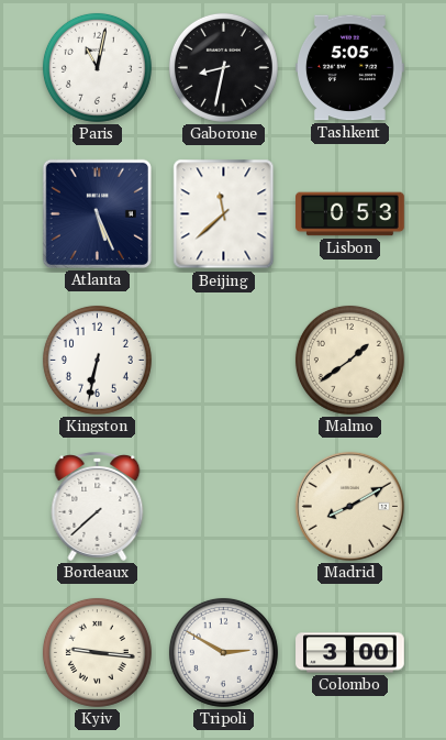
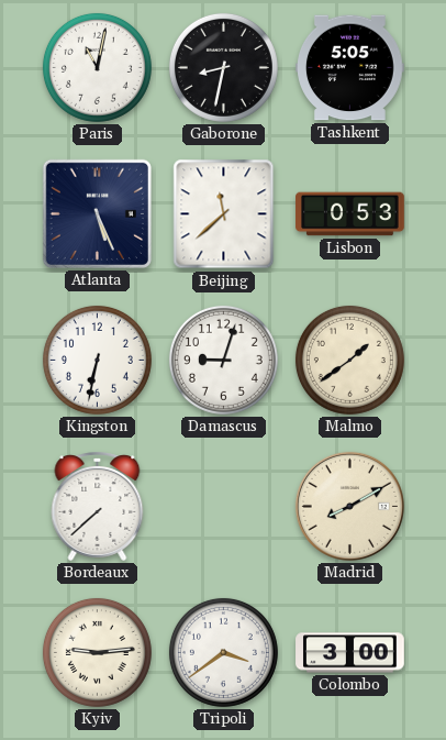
Damascus: none -> 9:03
Kyiv: 9:16 -> 9:14
Tripoli: 2:50 -> 3:39
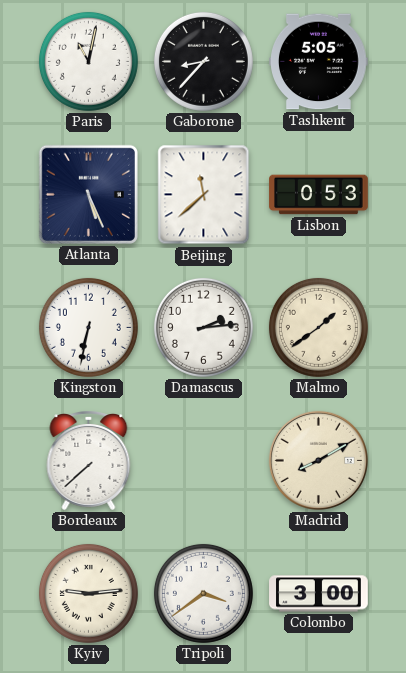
Gaborone: 8:32 -> 8:37
Damascus: 9:03 -> 2:14
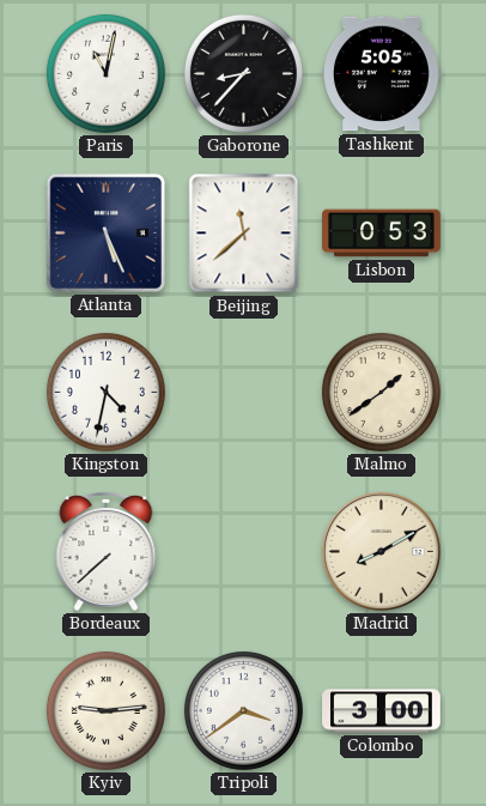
Kingston: 6:32 -> 4:32
Damascus: 2:14 -> none
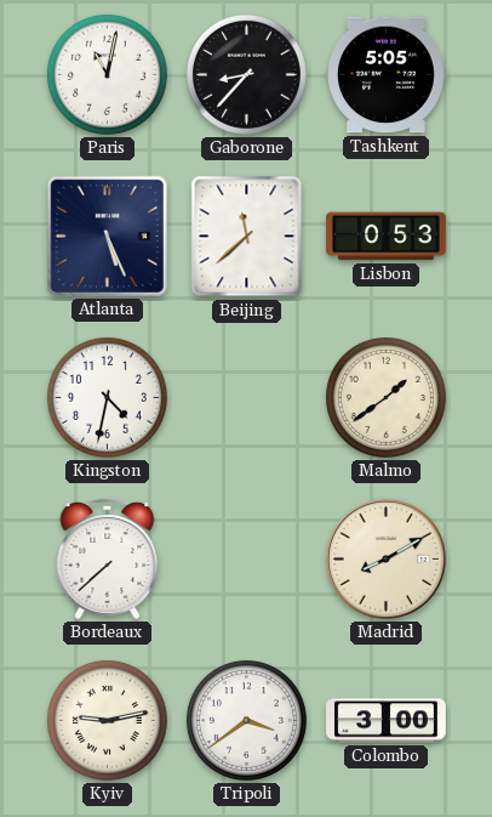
Kyiv: 9:14 -> 9:13
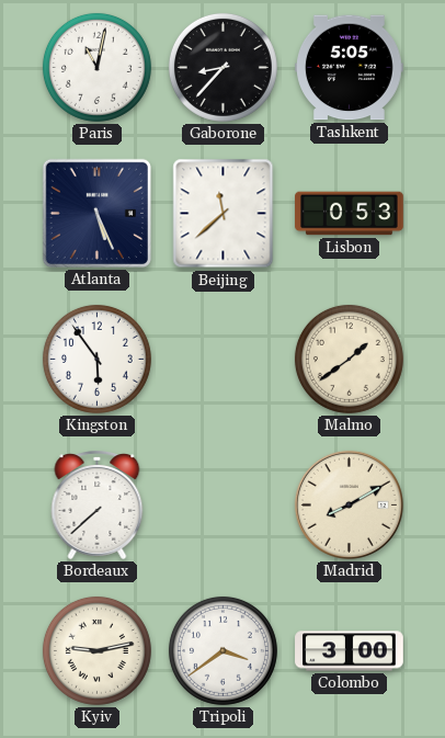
Kingston: 4:32 -> 5:54
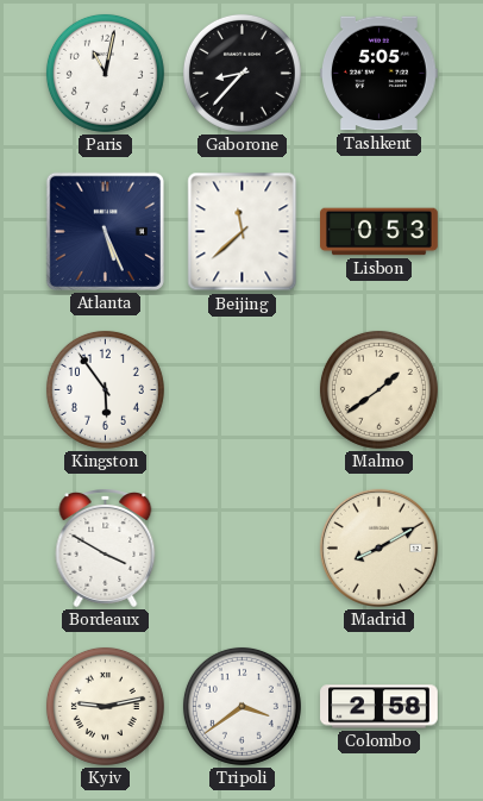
Bordeaux: 7:38 -> 3:50
Colombo: 3:00 -> 2:58
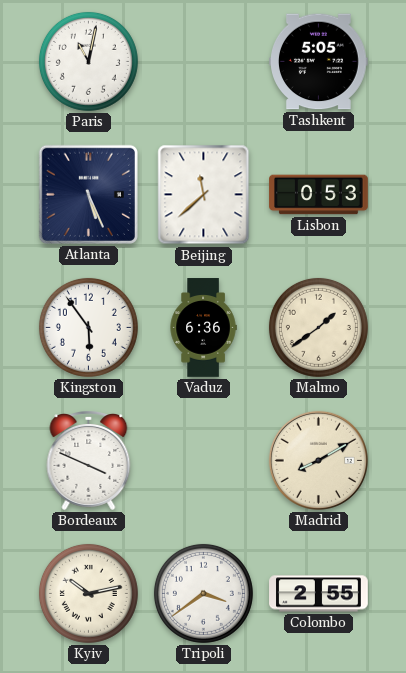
Gaborone: 8:37 -> none
Vaduz: none -> 6:36
Bordeaux: 3:50 -> 3:49
Kyiv: 9:13 -> 10:13
Colombo: 2:58 -> 2:55
